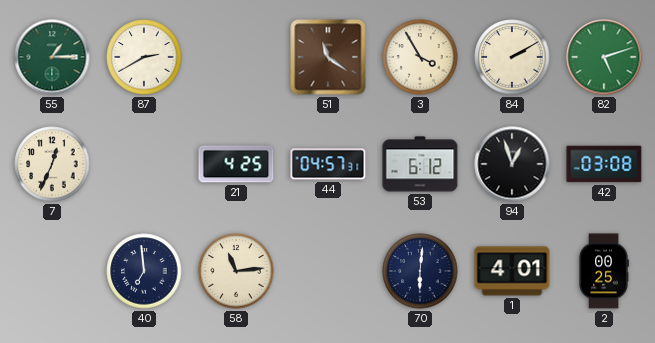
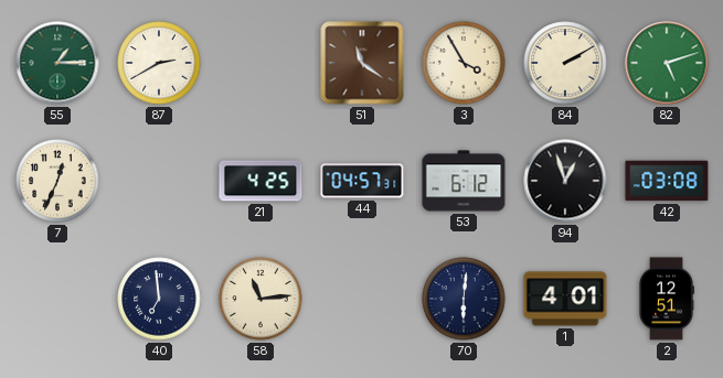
2: 00:25 -> 12:51
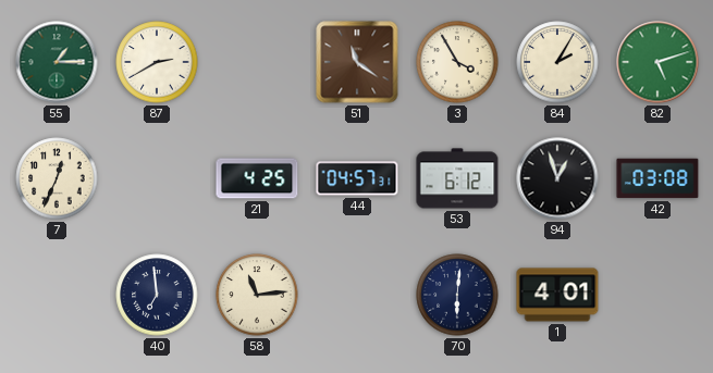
84: 2:10 -> 2:05
2: 12:51 -> none
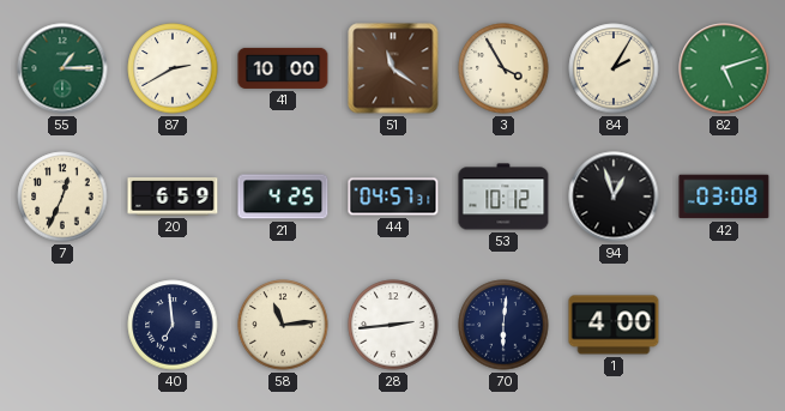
41: none -> 10:00
20: none -> 6:59
53: 6:12 -> 10:12
28: none -> 2:44
1: 4:01 -> 4:00
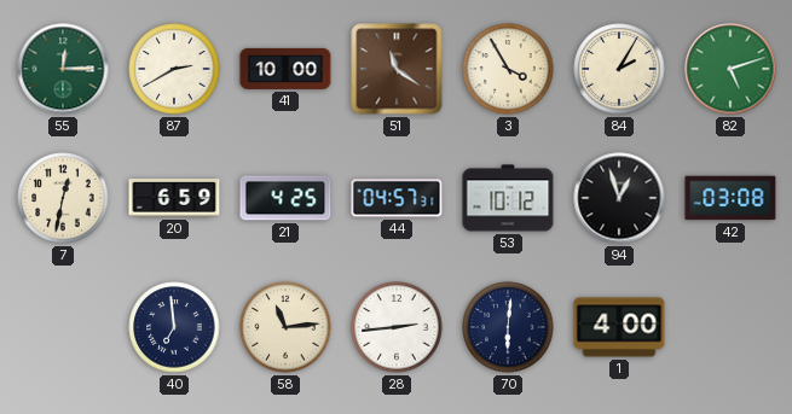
55: 1:15 -> 12:15
7: 12:34 -> 12:32
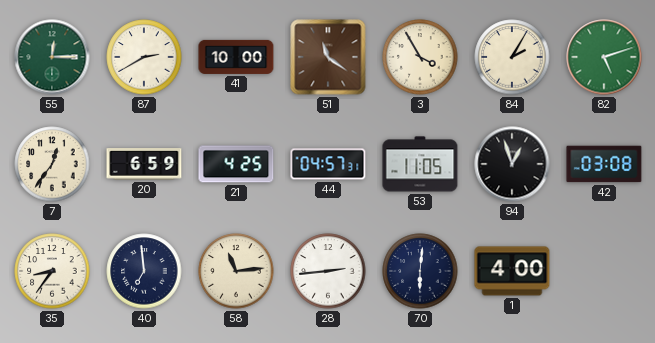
7: 12:32 -> 12:36
53: 10:12 -> 11:05
35: none -> 8:36
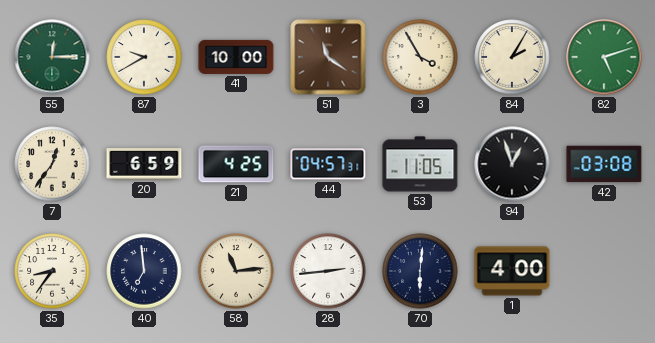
87: 2:40 -> 9:40
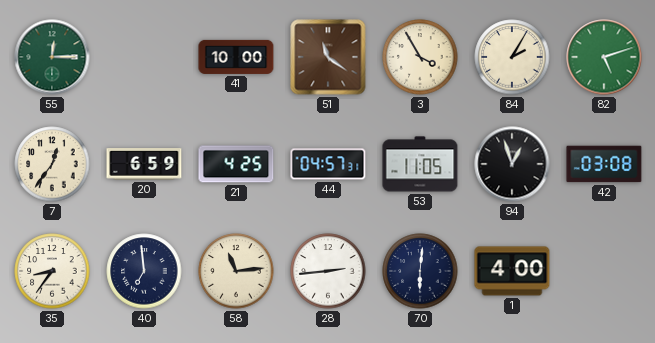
87: 9:40 -> none
